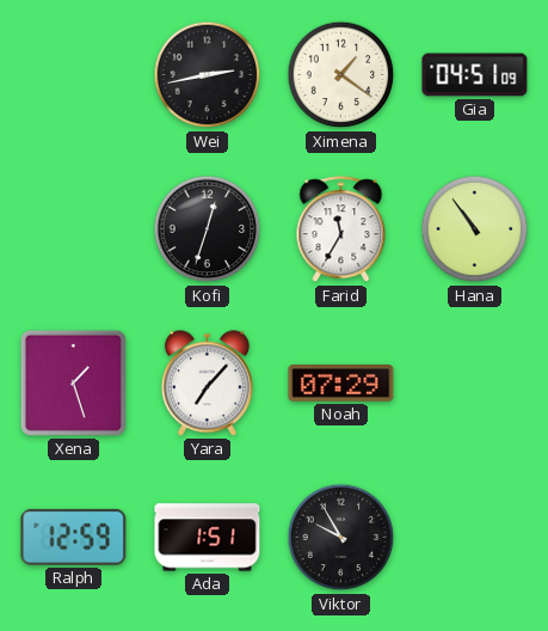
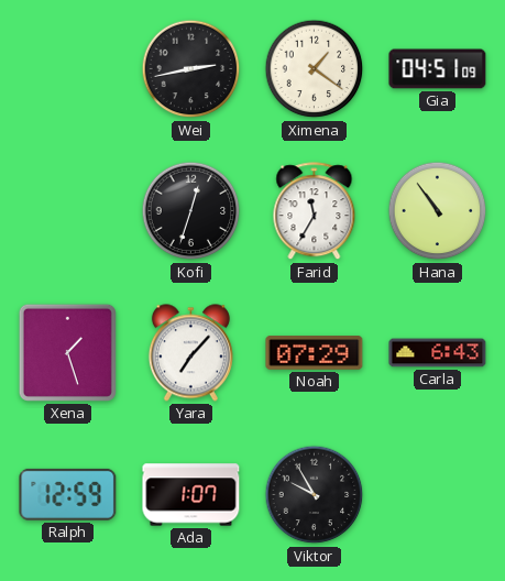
Carla: none -> 6:43
Ada: 1:51 -> 1:07
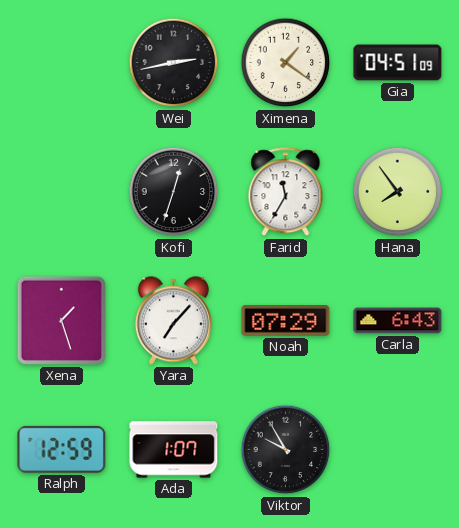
Hana: 10:54 -> 7:54
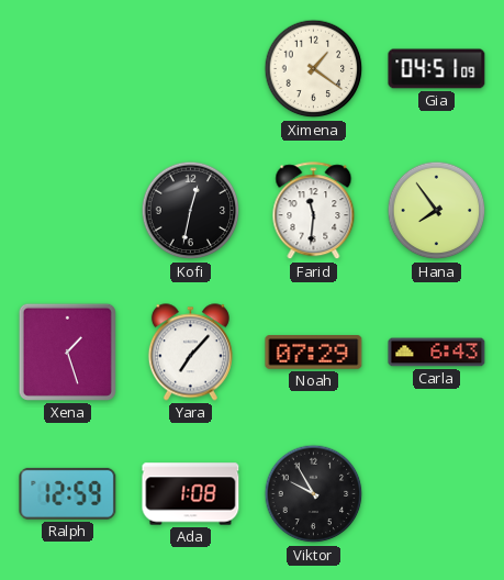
Wei: 2:43 -> none
Kofi: 12:33 -> 12:32
Farid: 11:35 -> 11:31
Ada: 1:07 -> 1:08
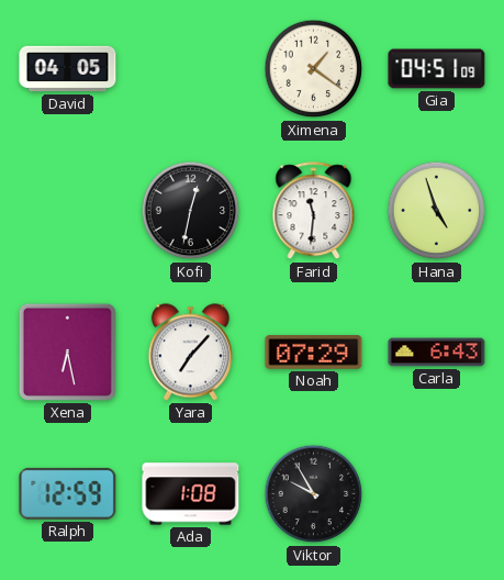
David: none -> 04:05
Hana: 7:54 -> 4:57
Xena: 1:27 -> 6:28
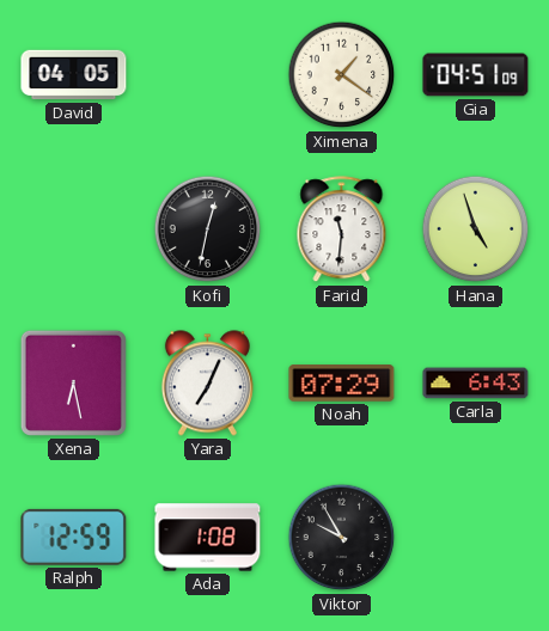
Yara: 7:07 -> 7:04
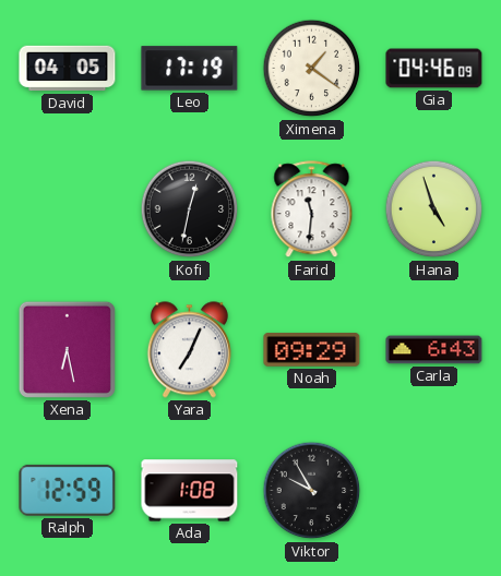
Leo: none -> 17:19
Gia: 04:51 -> 04:46
Noah: 07:29 -> 09:29
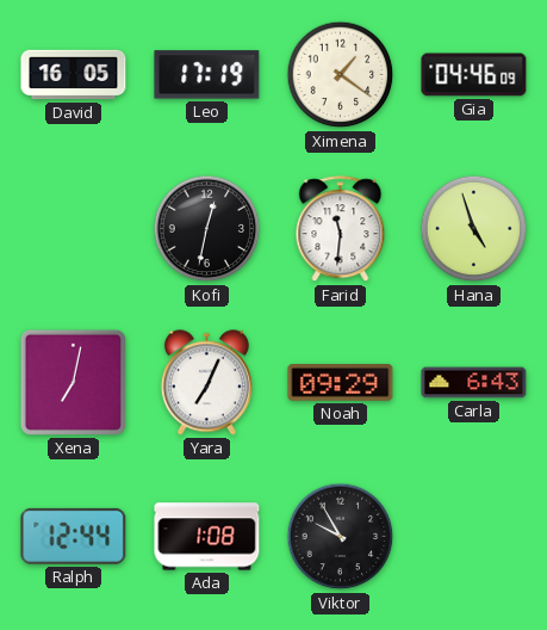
David: 04:05 -> 16:05
Xena: 6:28 -> 7:02
Ralph: 12:59 -> 12:44
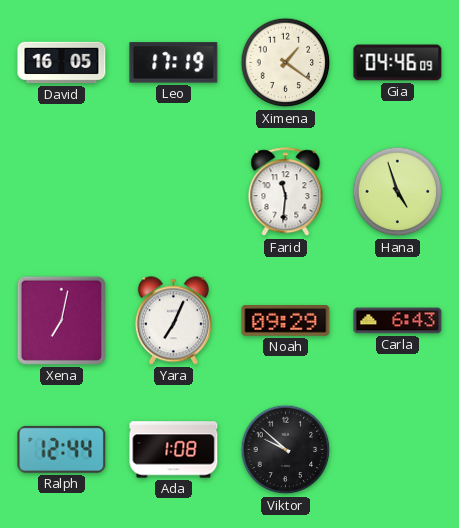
Kofi: 12:32 -> none
Viktor: 9:55 -> 9:52
